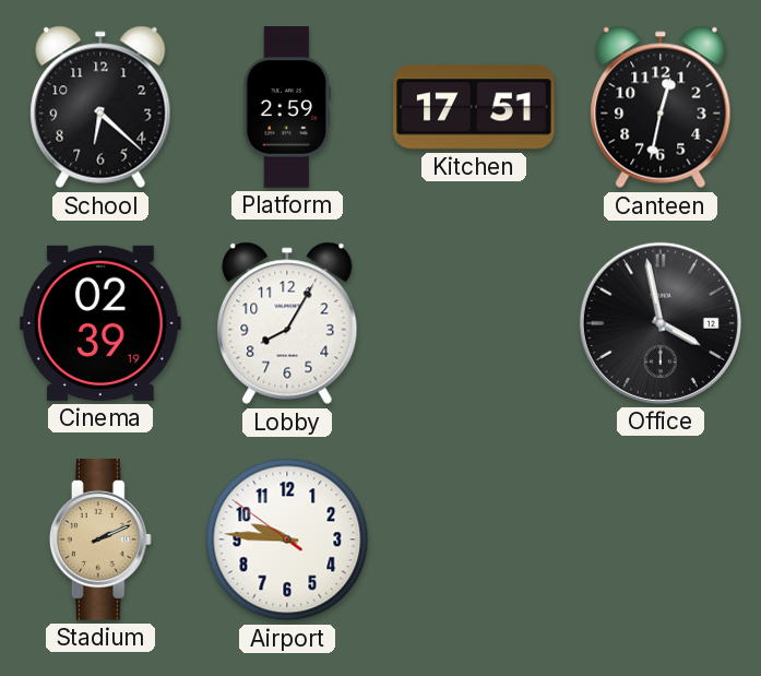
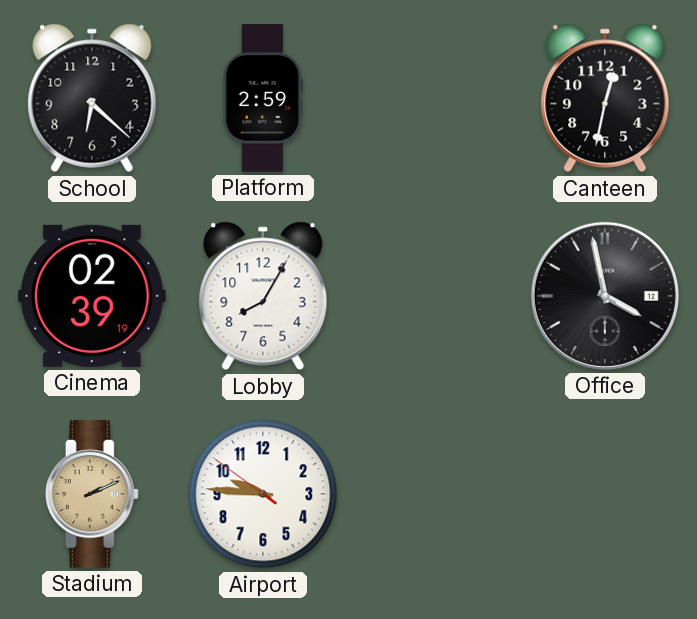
Kitchen: 17:51 -> none
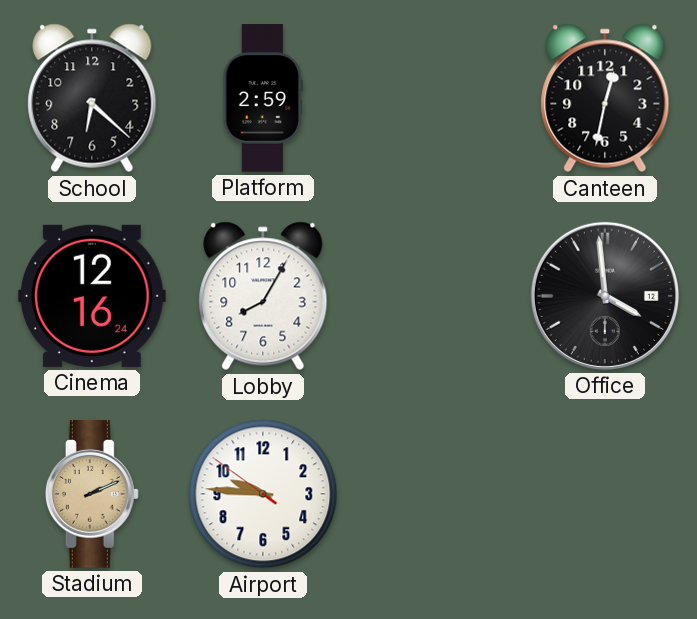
Cinema: 02:39 -> 12:16
Office: 3:58 -> 3:59
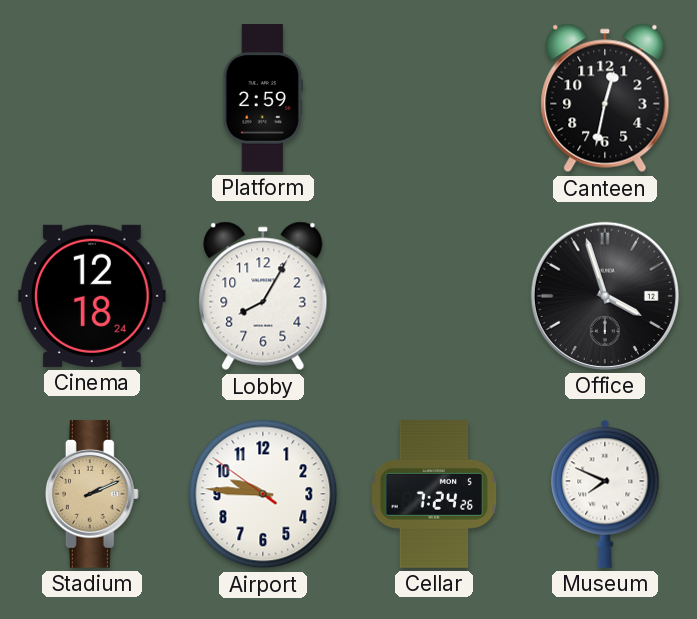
School: 6:22 -> none
Cinema: 12:16 -> 12:18
Office: 3:59 -> 3:57
Cellar: none -> 7:24
Museum: none -> 7:49
